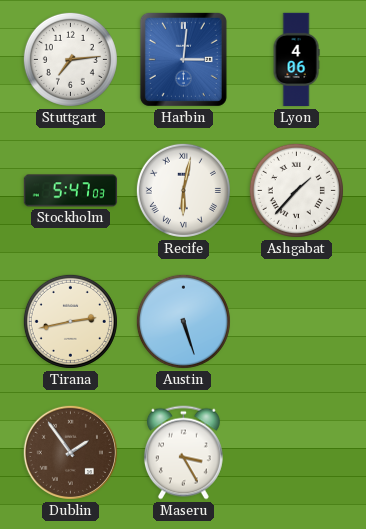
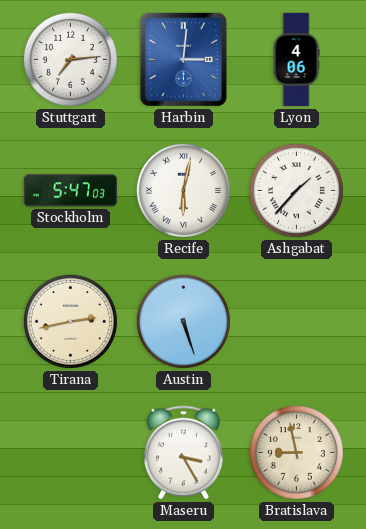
Dublin: 1:54 -> none
Bratislava: none -> 8:58
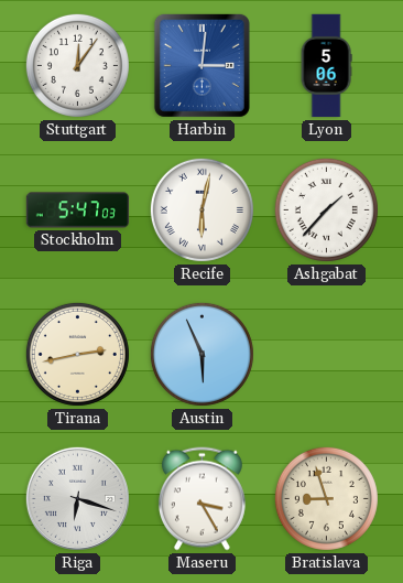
Stuttgart: 7:14 -> 12:06
Lyon: 4:06 -> 5:06
Austin: 5:27 -> 5:56
Riga: none -> 6:18
Bratislava: 8:58 -> 8:57
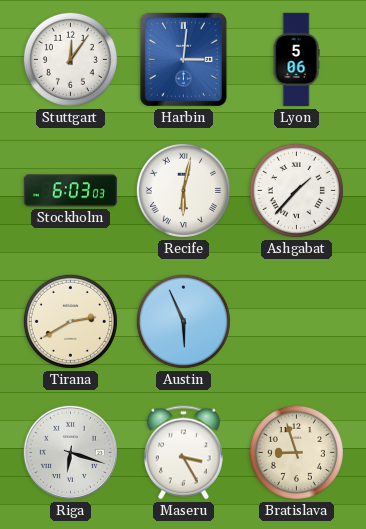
Stockholm: 5:47 -> 6:03
Tirana: 2:43 -> 2:40
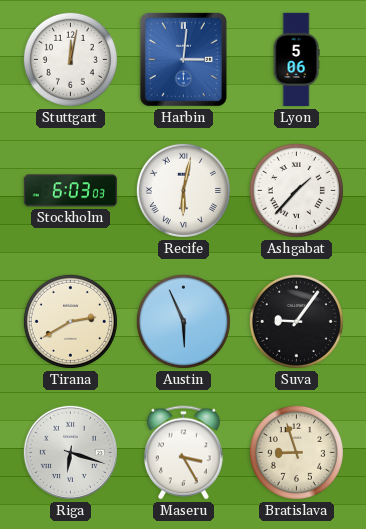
Stuttgart: 12:06 -> 12:02
Suva: none -> 9:06
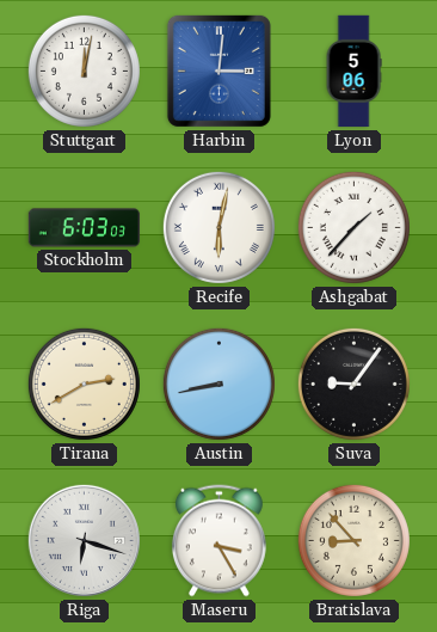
Austin: 5:56 -> 8:43
Bratislava: 8:57 -> 8:53
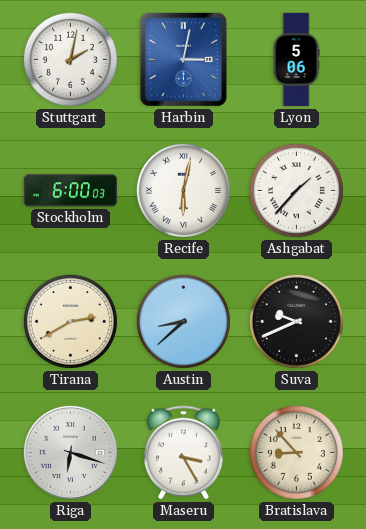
Stuttgart: 12:02 -> 2:02
Harbin: 3:01 -> 3:02
Stockholm: 6:03 -> 6:00
Austin: 8:43 -> 8:38
Suva: 9:06 -> 9:41
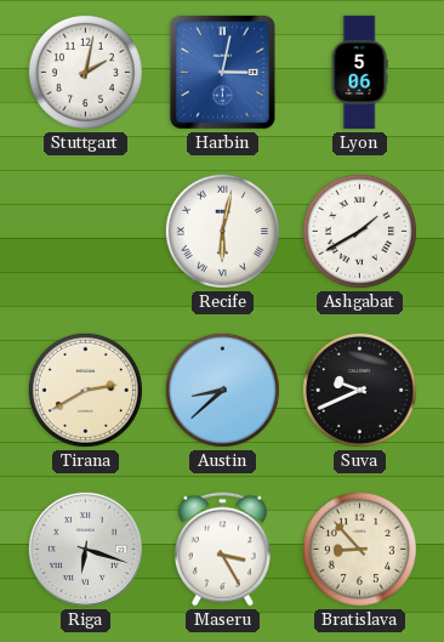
Stockholm: 6:00 -> none
Ashgabat: 1:37 -> 1:40
